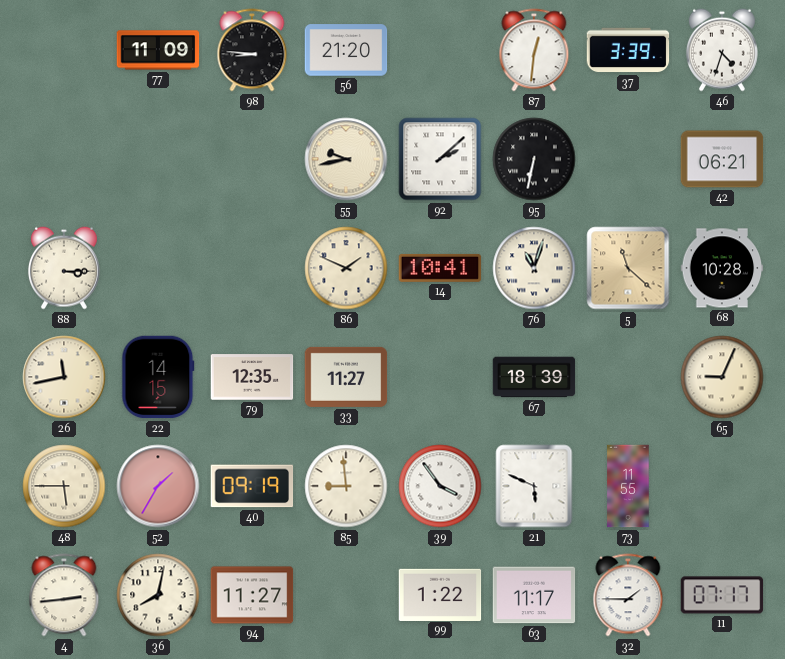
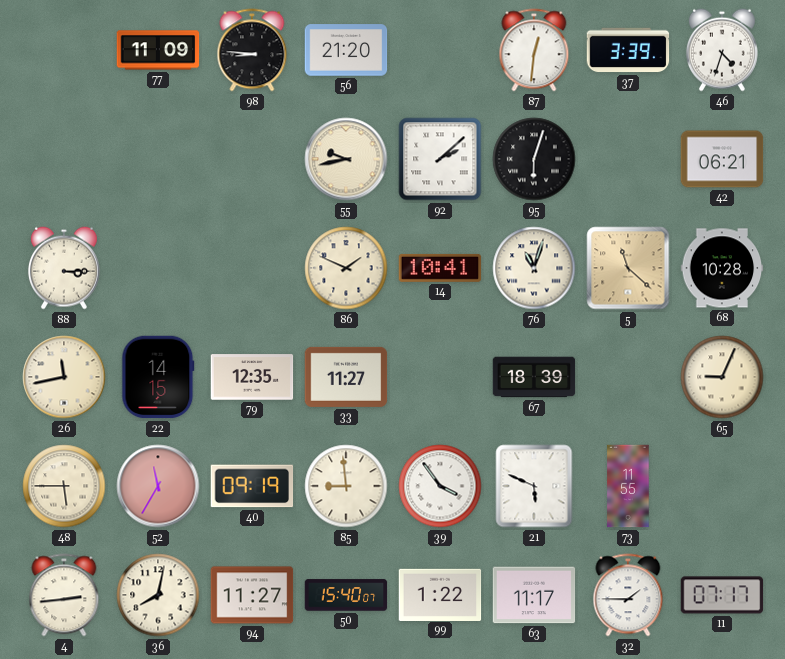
95: 6:32 -> 6:03
52: 1:35 -> 11:35
50: none -> 15:40
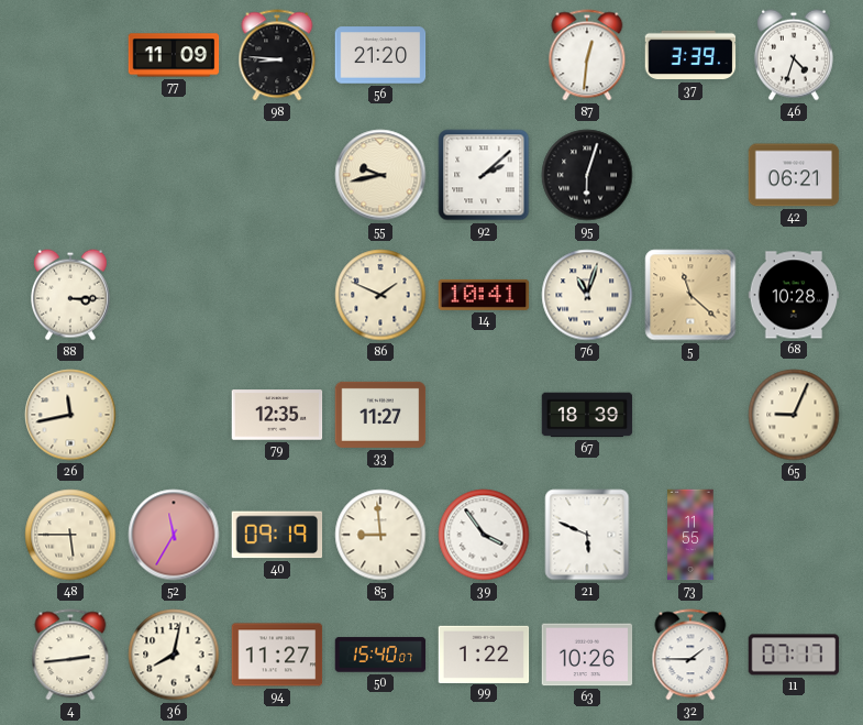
22: 14:15 -> none
63: 11:17 -> 10:26
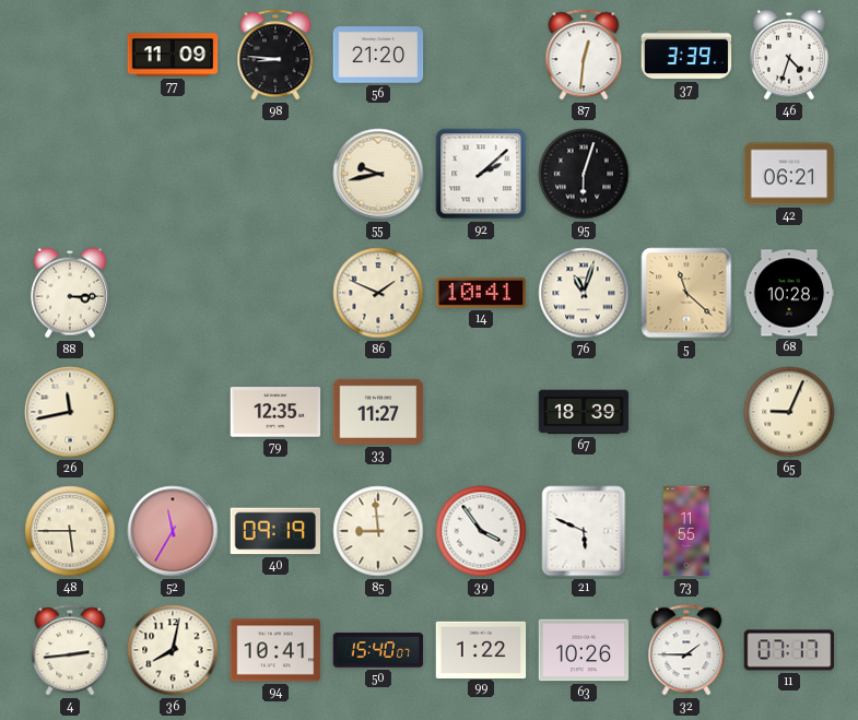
94: 11:27 -> 10:41
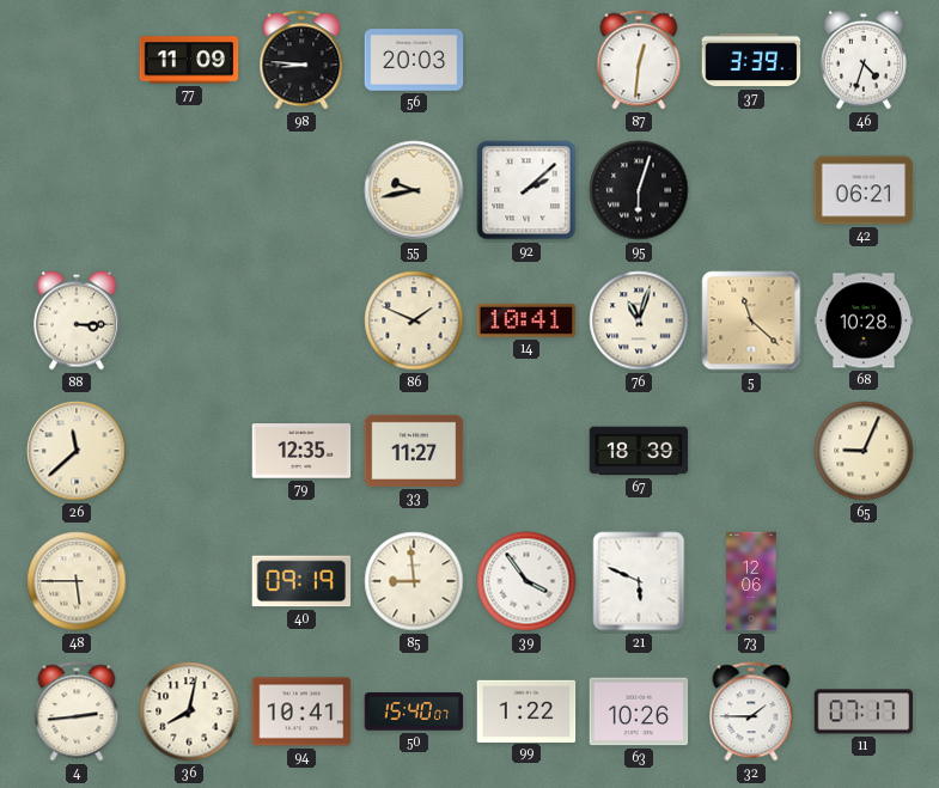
56: 21:20 -> 20:03
26: 11:43 -> 11:38
52: 11:35 -> none
73: 11:55 -> 12:06
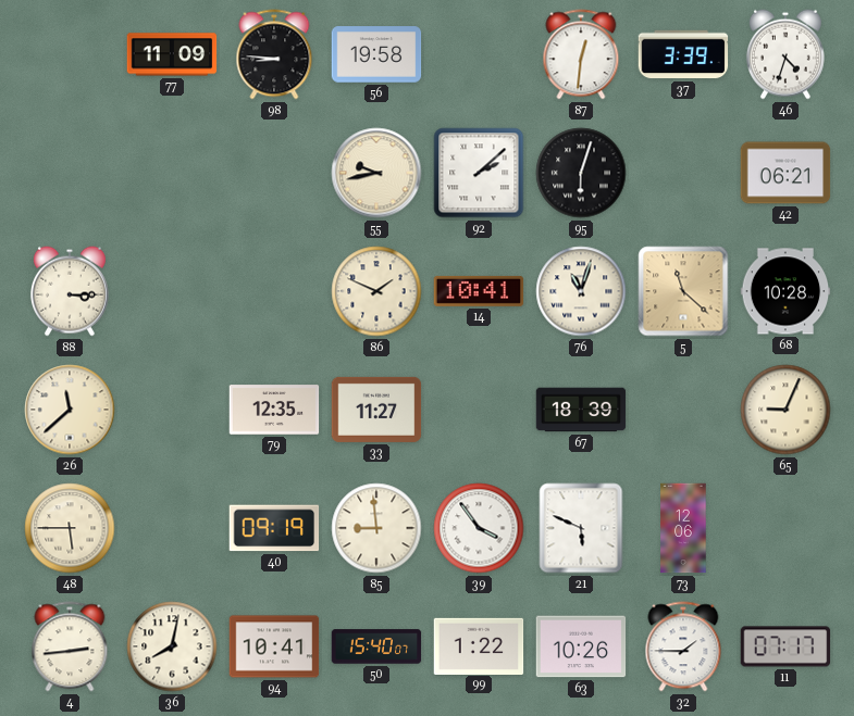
56: 20:03 -> 19:58
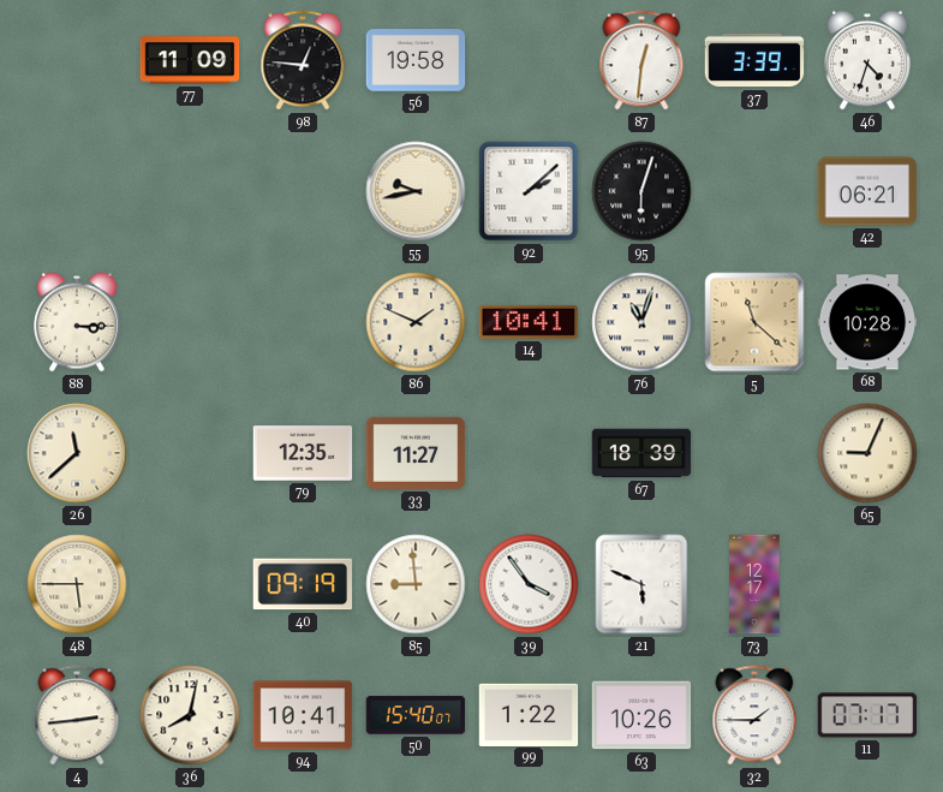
98: 8:46 -> 12:46
73: 12:06 -> 12:17
